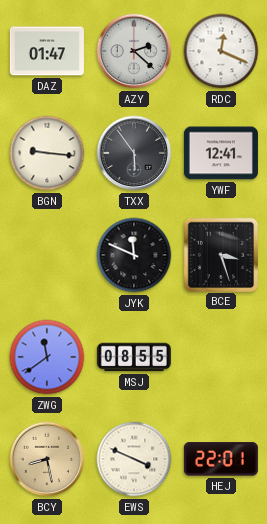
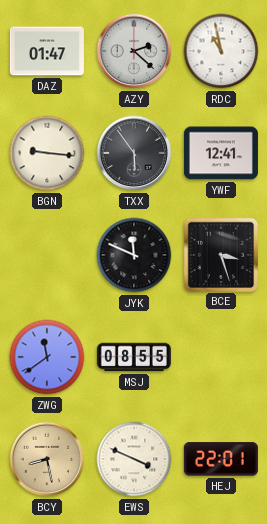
RDC: 12:19 -> 10:58
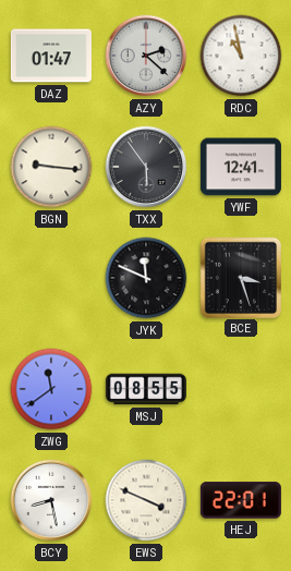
BCY dial: champagne -> white
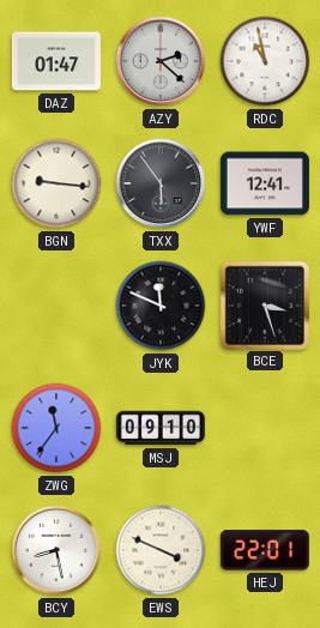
ZWG: 11:39 -> 11:36
MSJ: 08:55 -> 09:10
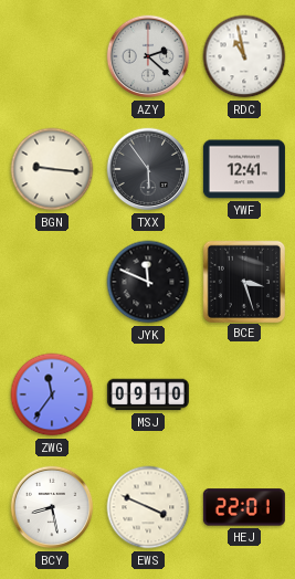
DAZ: 01:47 -> none
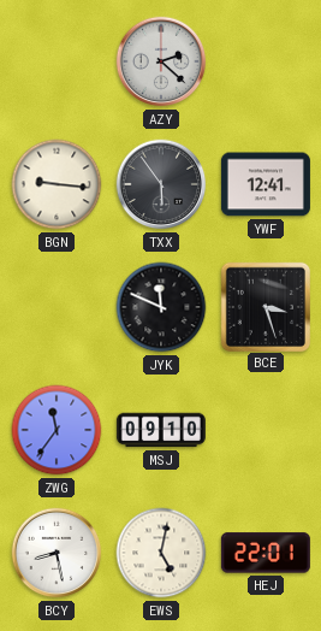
RDC: 10:58 -> none
EWS: 3:49 -> 5:02
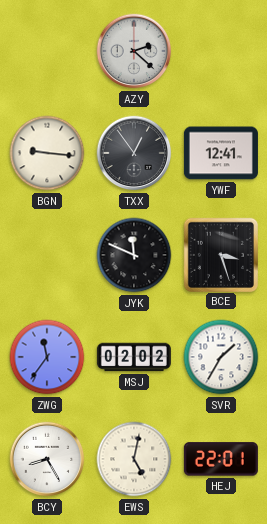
TXX: 5:54 -> 12:54
MSJ: 09:10 -> 02:02
SVR: none -> 1:35
BCY: 8:28 -> 8:25
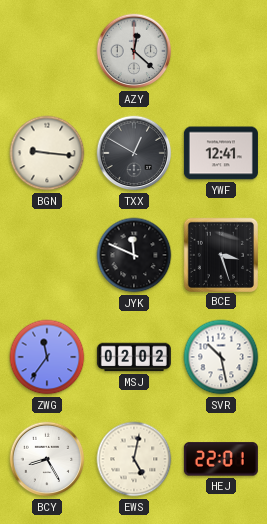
AZY: 2:22 -> 12:22
TXX: 12:54 -> 12:50
SVR: 1:35 -> 10:28
